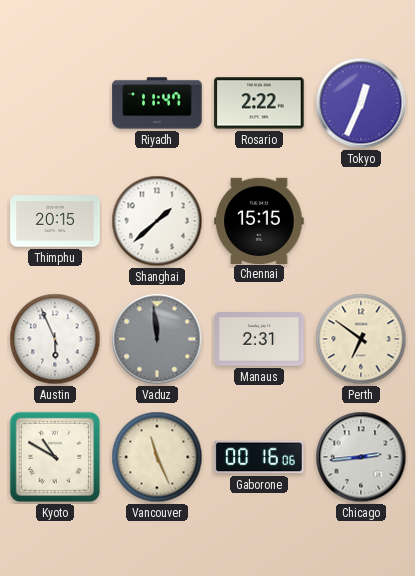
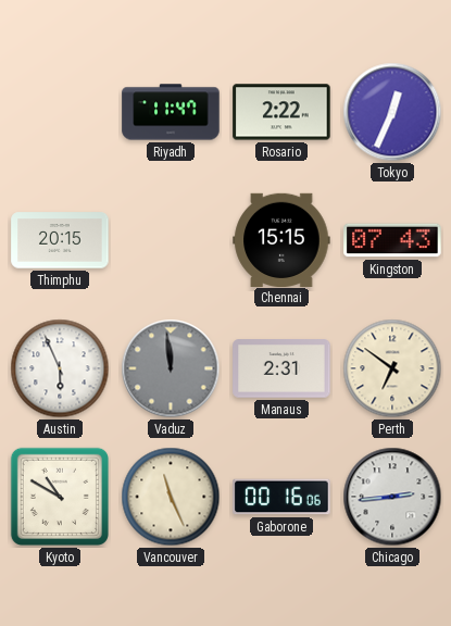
Shanghai: 1:38 -> none
Kingston: none -> 07:43
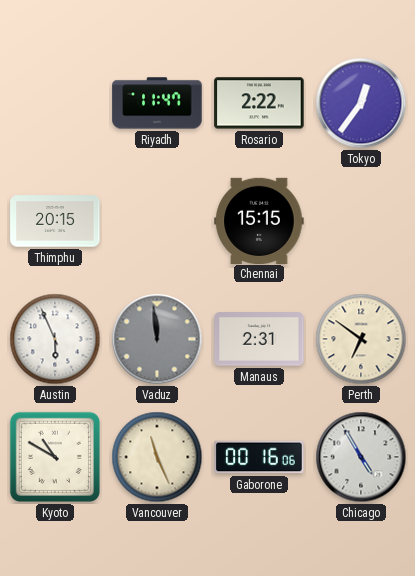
Tokyo: 12:34 -> 12:36
Kingston: 07:43 -> none
Chicago: 2:44 -> 4:55
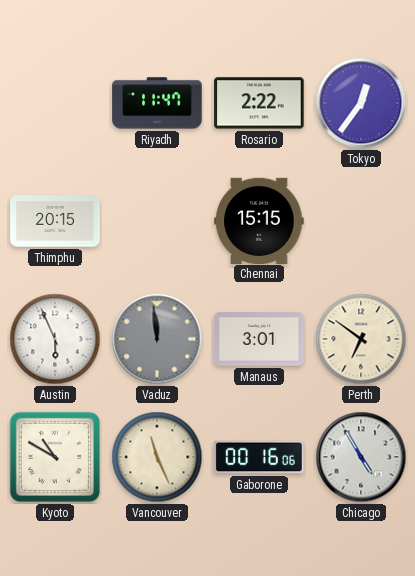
Manaus: 2:31 -> 3:01
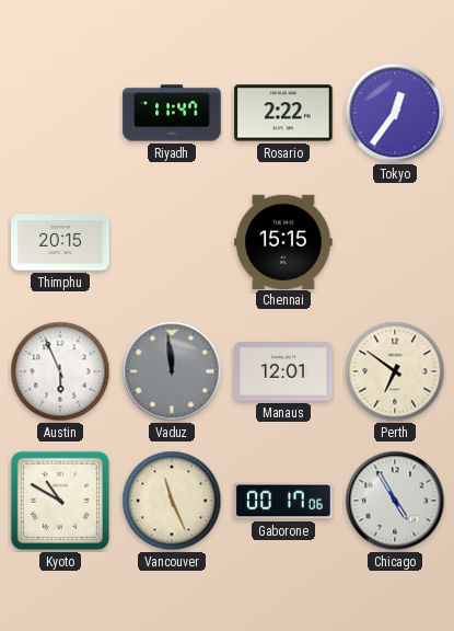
Manaus: 3:01 -> 12:01
Gaborone: 00:16 -> 00:17
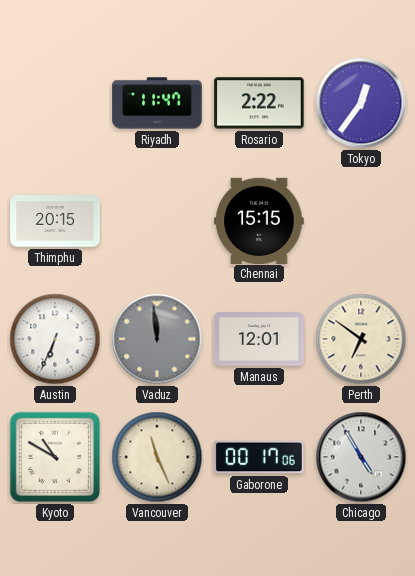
Austin: 5:56 -> 6:34
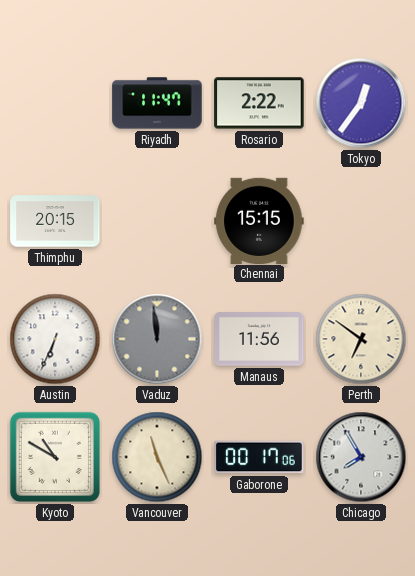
Manaus: 12:01 -> 11:56
Chicago: 4:55 -> 7:55
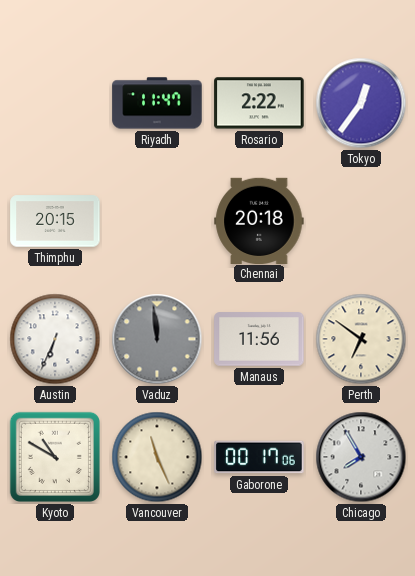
Chennai: 15:15 -> 20:18
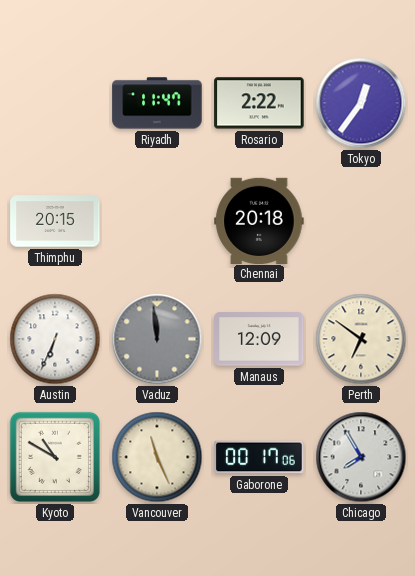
Manaus: 11:56 -> 12:09
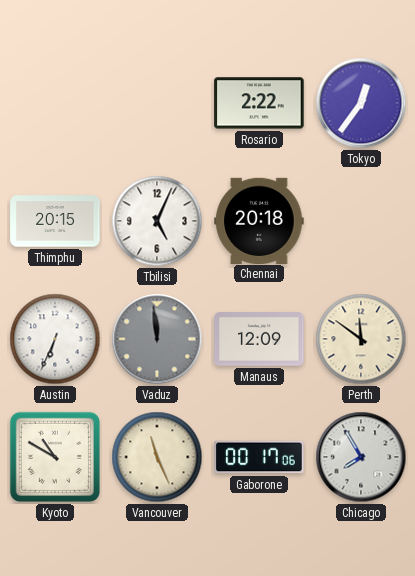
Riyadh: 11:47 -> none
Tbilisi: none -> 5:04
Perth: 6:51 -> 11:51
